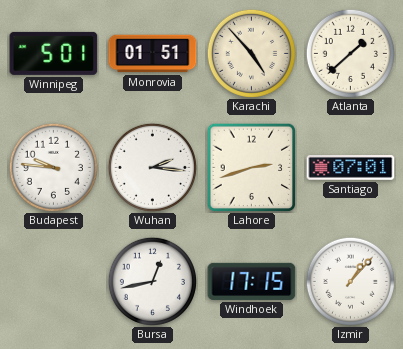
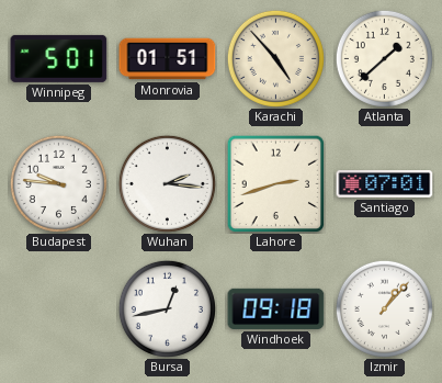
Windhoek: 17:15 -> 09:18
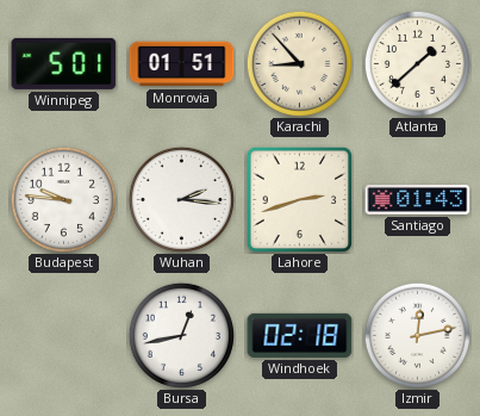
Karachi: 4:53 -> 8:53
Santiago: 07:01 -> 01:43
Windhoek: 09:18 -> 02:18
Izmir: 1:07 -> 12:13
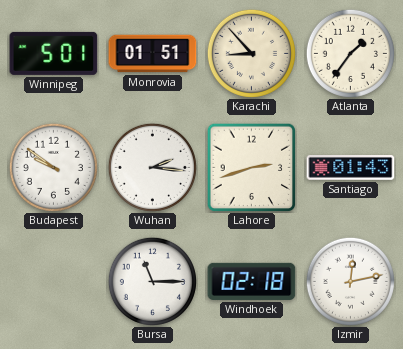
Atlanta: 1:38 -> 1:36
Budapest: 9:46 -> 9:51
Bursa: 12:43 -> 11:15
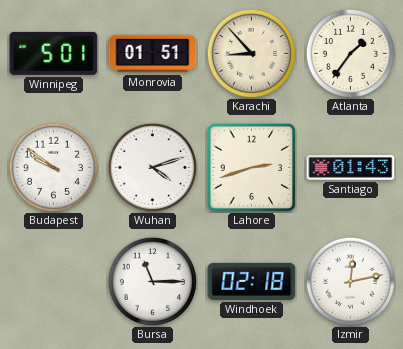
Wuhan: 2:16 -> 4:12
